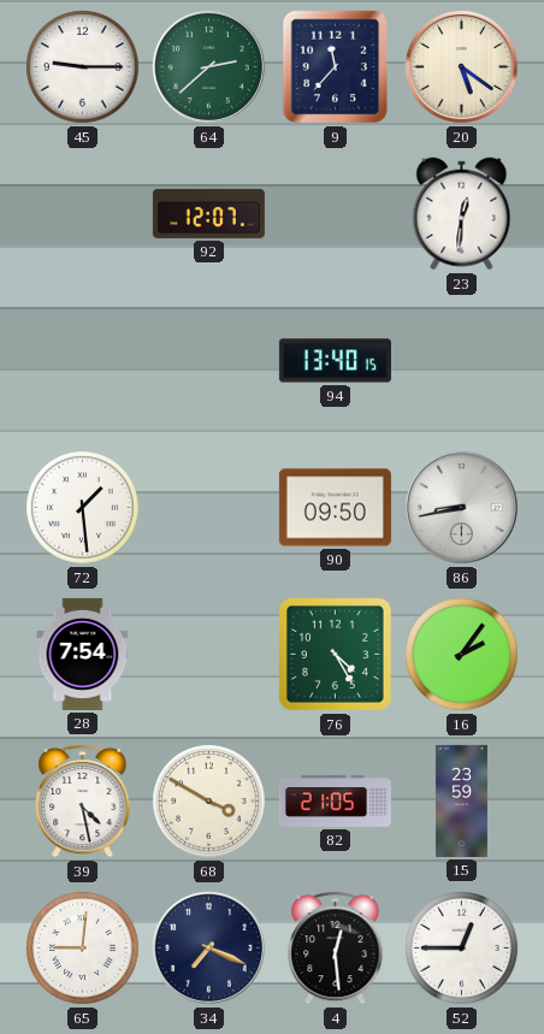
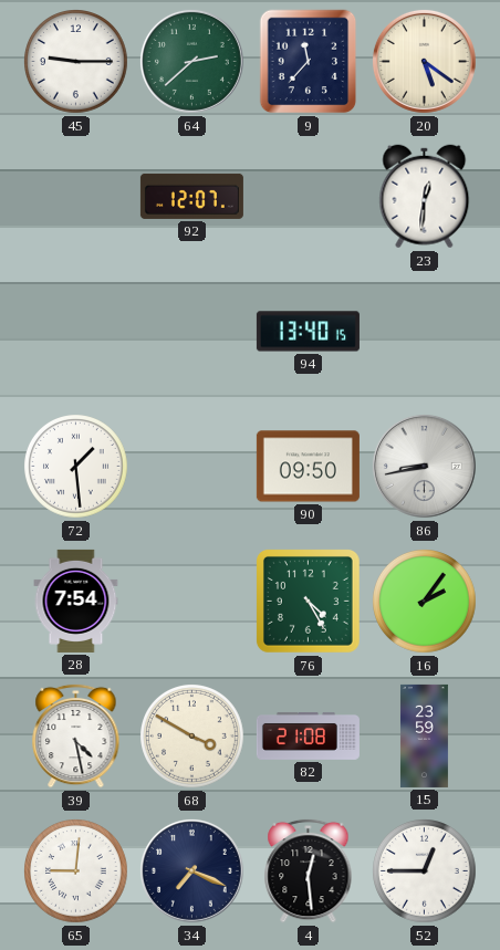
82: 21:05 -> 21:08
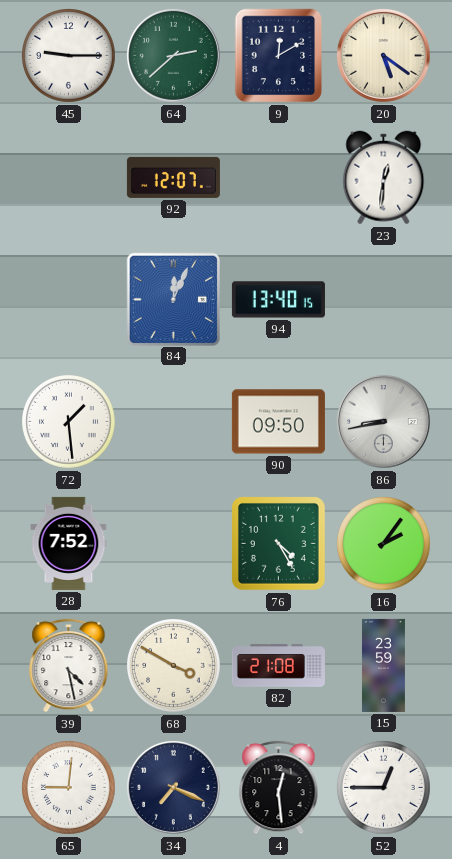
9: 11:37 -> 12:10
84: none -> 12:04
28: 7:54 -> 7:52
